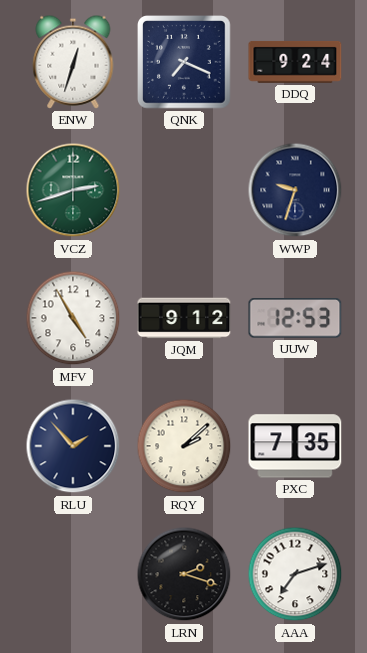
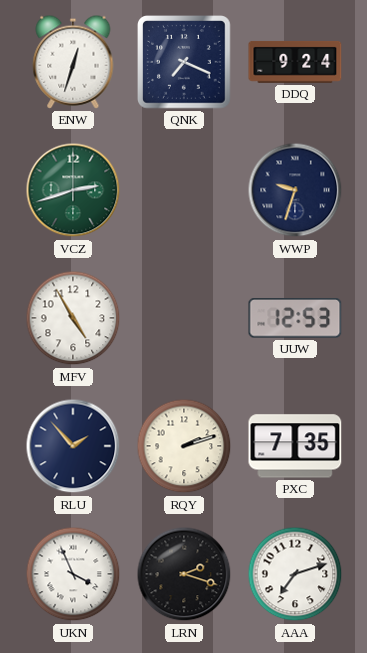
JQM: 9:12 -> none
RQY: 2:08 -> 2:12
UKN: none -> 3:56
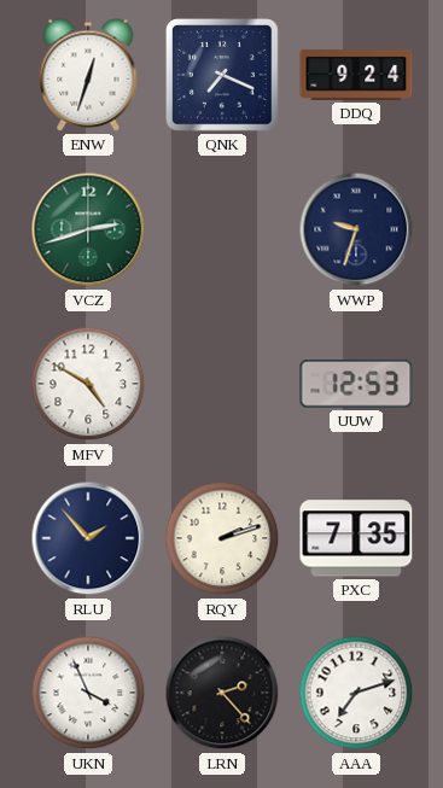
MFV: 4:55 -> 4:50
LRN: 2:18 -> 2:23
